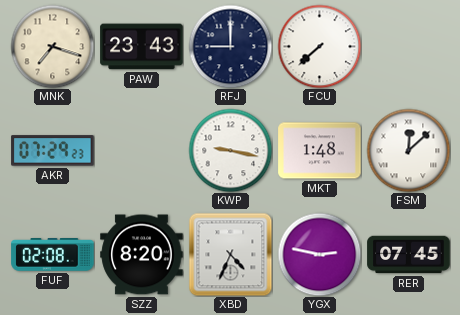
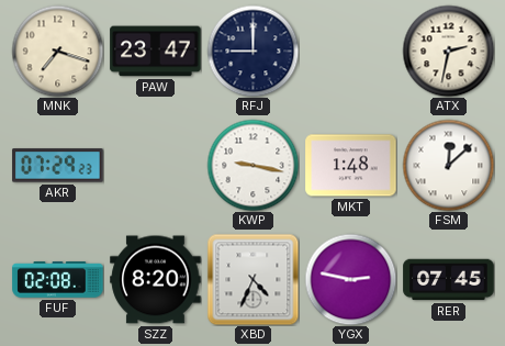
PAW: 23:43 -> 23:47
FCU: 7:38 -> none
ATX: none -> 2:32
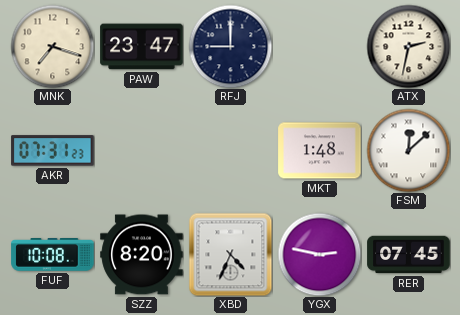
AKR: 07:29 -> 07:31
KWP: 9:17 -> none
FUF: 02:08 -> 10:08
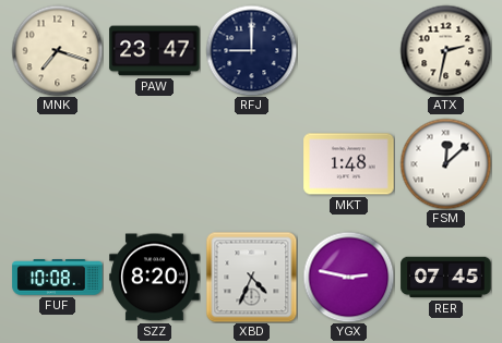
AKR: 07:31 -> none
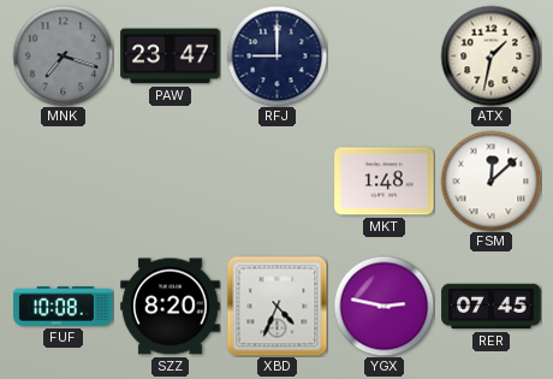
MNK dial: cream -> grey
ATX: 2:32 -> 1:32
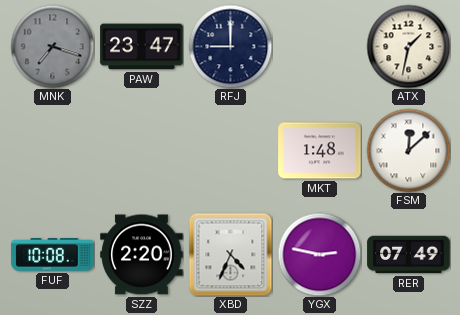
SZZ: 8:20 -> 2:20
RER: 07:45 -> 07:49
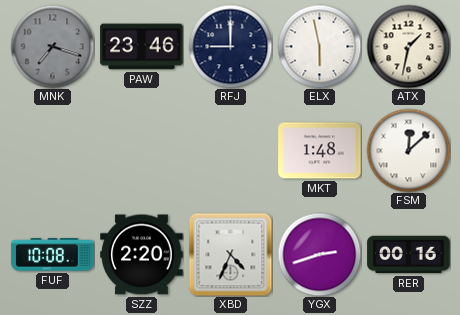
PAW: 23:47 -> 23:46
ELX: none -> 5:58
YGX: 2:47 -> 2:42
RER: 07:49 -> 00:16
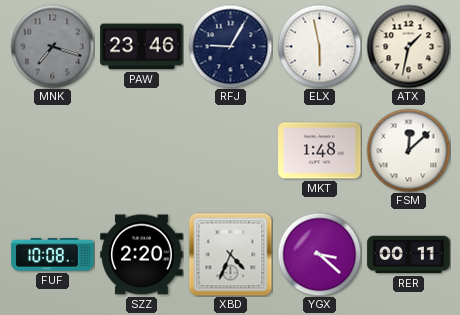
RFJ: 9:00 -> 9:05
YGX: 2:42 -> 3:22
RER: 00:16 -> 00:11
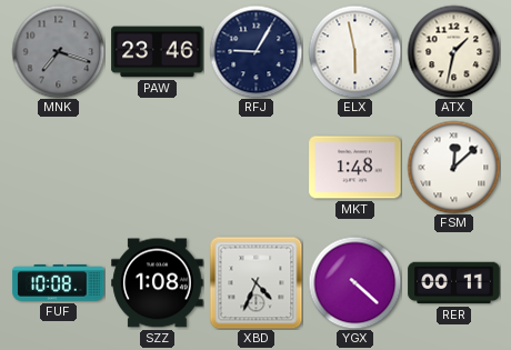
SZZ: 2:20 -> 1:08
YGX: 3:22 -> 4:22
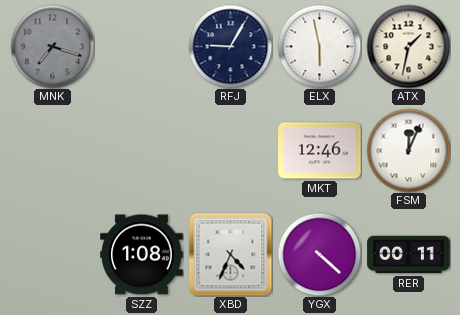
PAW: 23:46 -> none
MKT: 1:48 -> 12:46
FSM: 12:08 -> 12:04
FUF: 10:08 -> none
